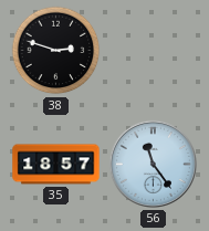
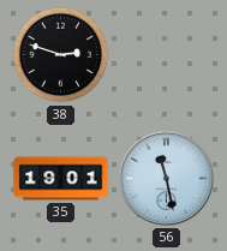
35: 18:57 -> 19:01
56: 11:24 -> 11:28
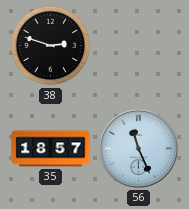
35: 19:01 -> 18:57
56: 11:28 -> 11:26
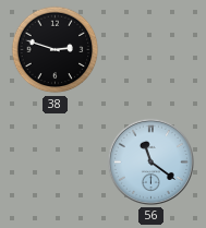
35: 18:57 -> none
56: 11:26 -> 11:21
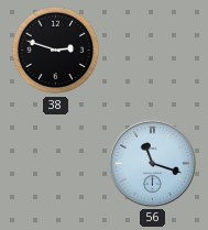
56: 11:21 -> 11:18
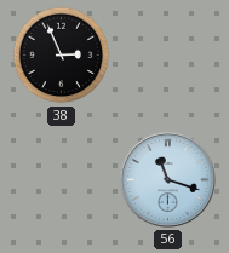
38: 2:48 -> 2:56
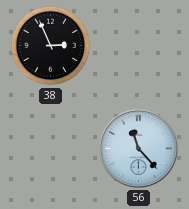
56: 11:18 -> 11:23
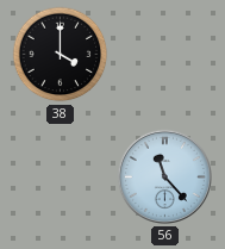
38: 2:56 -> 4:00
